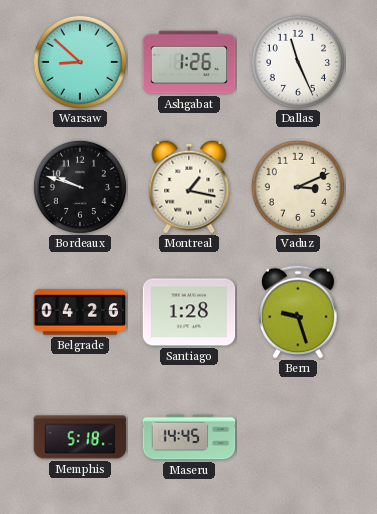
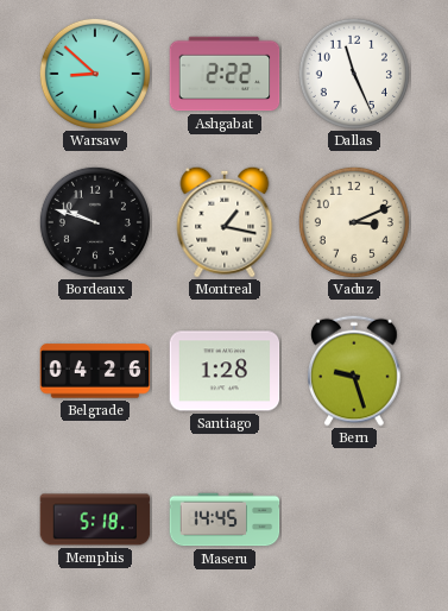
Ashgabat: 1:26 -> 2:22
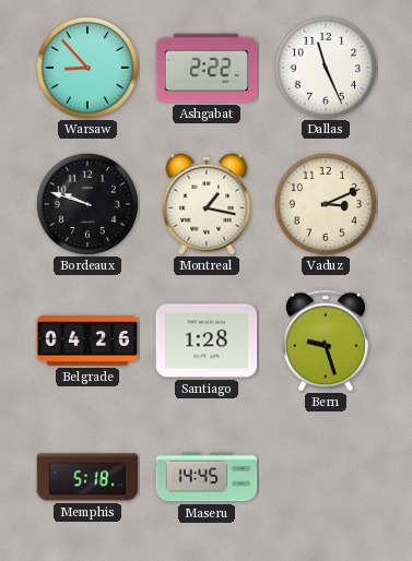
Warsaw: 8:52 -> 8:53
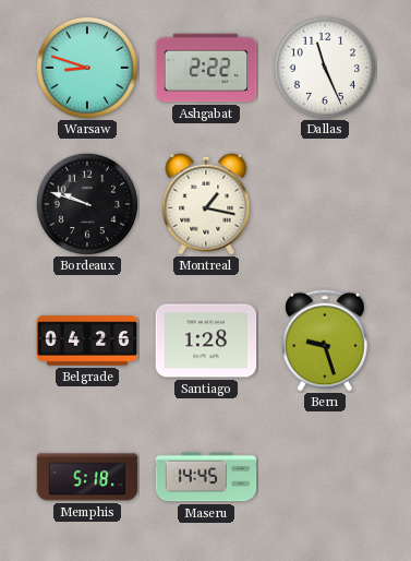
Warsaw: 8:53 -> 8:48
Vaduz: 3:11 -> none
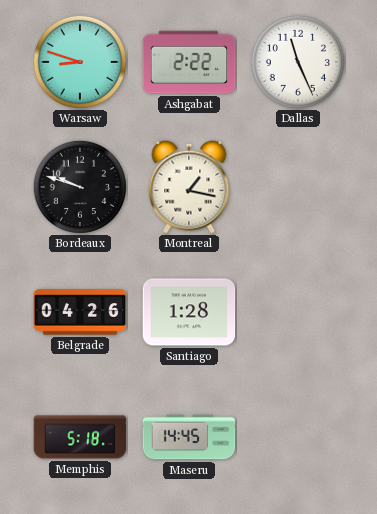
Bern: 9:27 -> none
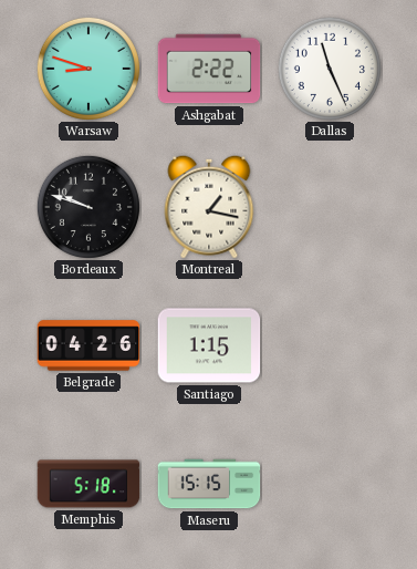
Santiago: 1:28 -> 1:15
Maseru: 14:45 -> 15:15
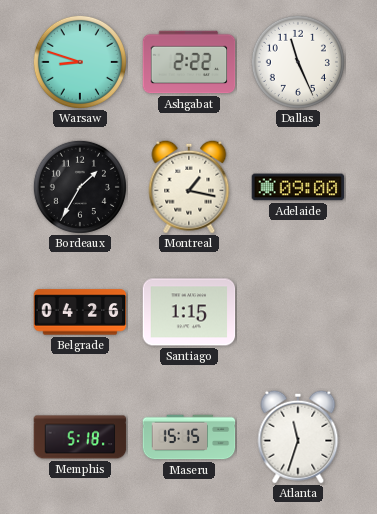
Bordeaux: 9:48 -> 1:35
Adelaide: none -> 09:00
Atlanta: none -> 11:33
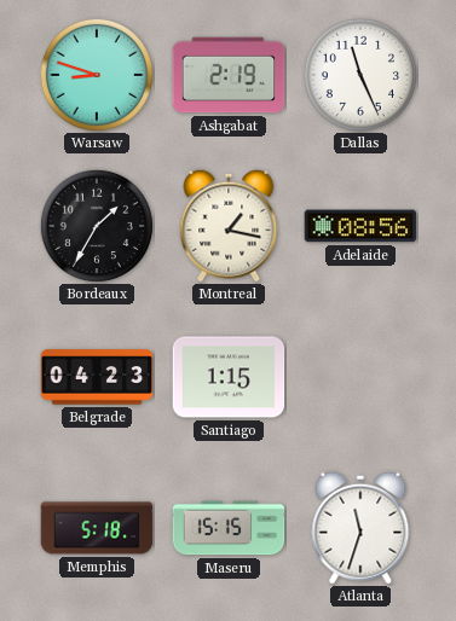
Ashgabat: 2:22 -> 2:19
Adelaide: 09:00 -> 08:56
Belgrade: 04:26 -> 04:23
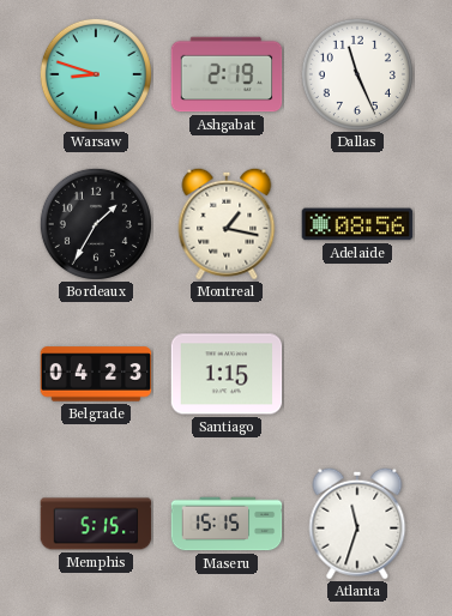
Memphis: 5:18 -> 5:15
